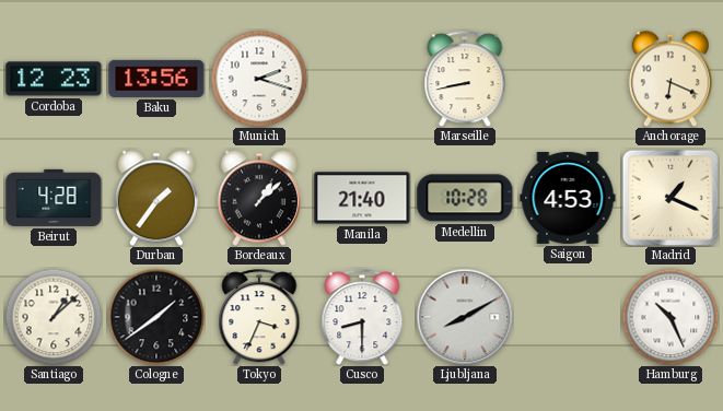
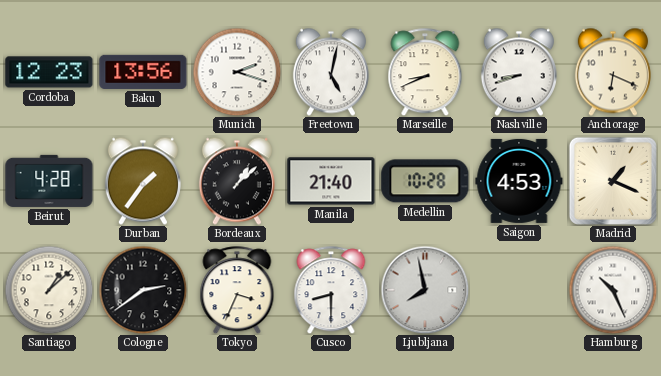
Freetown: none -> 5:02
Marseille: 8:43 -> 8:41
Nashville: none -> 8:42
Cologne: 1:39 -> 2:39
Ljubljana: 8:10 -> 7:58
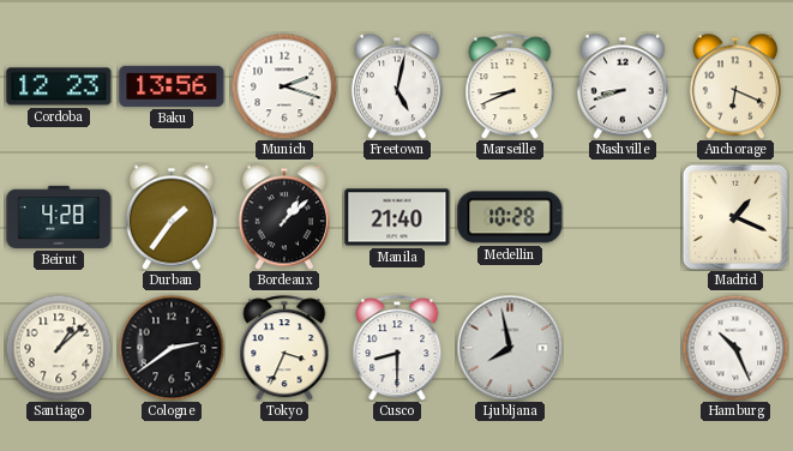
Saigon: 4:53 -> none
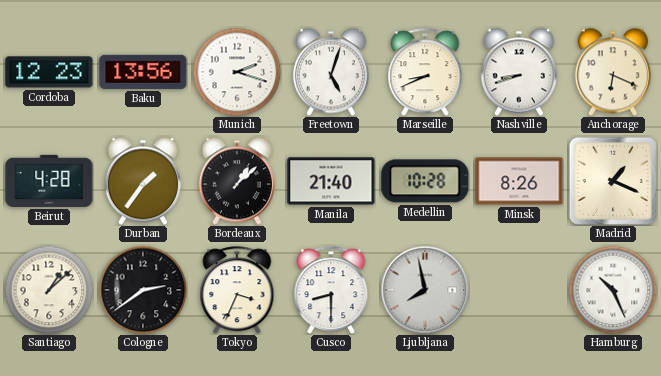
Freetown: 5:02 -> 5:03
Minsk: none -> 8:26
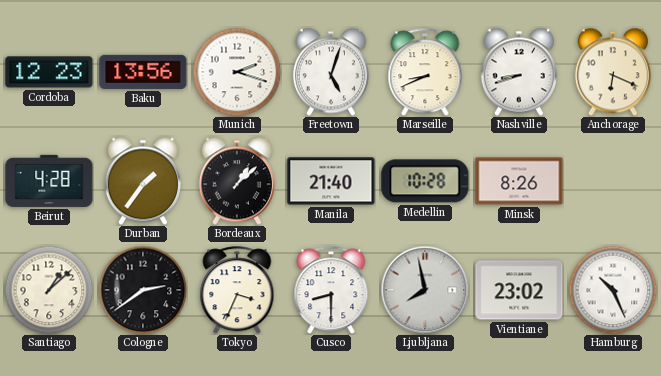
Madrid: 1:19 -> none
Vientiane: none -> 23:02
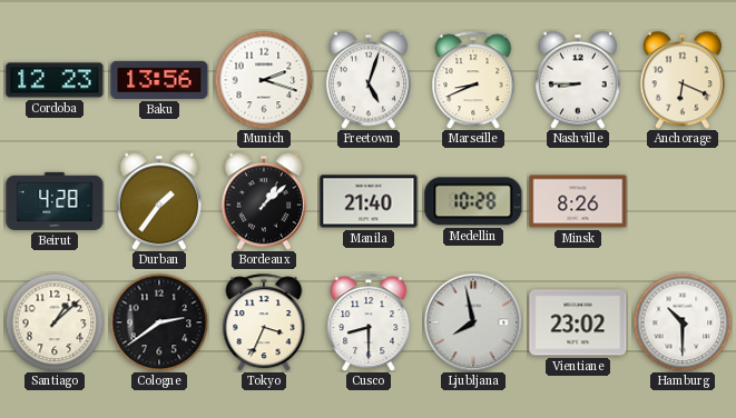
Nashville: 8:42 -> 8:45
Hamburg: 10:26 -> 10:30
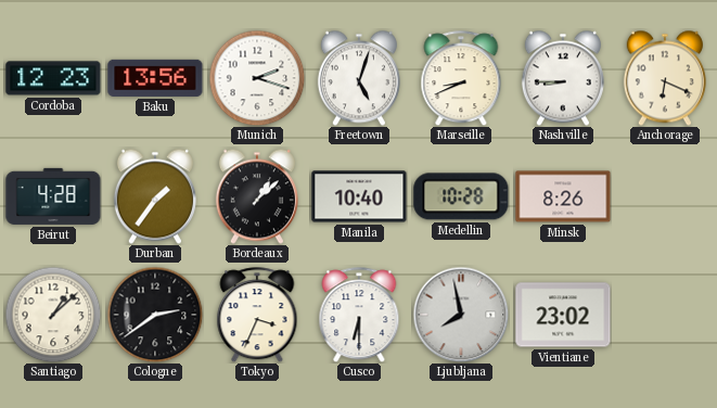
Manila: 21:40 -> 10:40
Cusco: 8:30 -> 6:30
Hamburg: 10:30 -> none
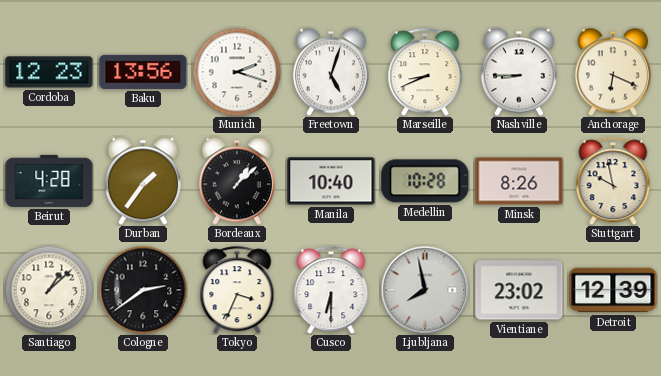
Stuttgart: none -> 9:58
Detroit: none -> 12:39
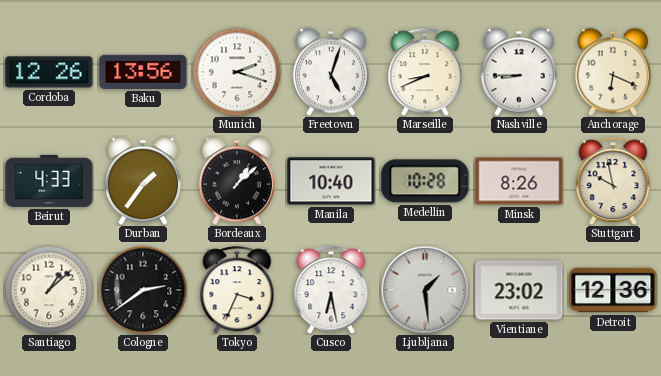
Cordoba: 12:23 -> 12:26
Beirut: 4:28 -> 4:33
Cusco: 6:30 -> 6:28
Ljubljana: 7:58 -> 1:29
Detroit: 12:39 -> 12:36
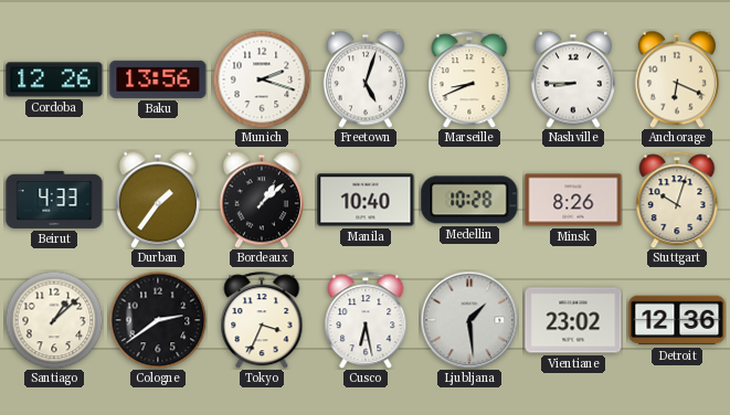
Stuttgart: 9:58 -> 10:03
